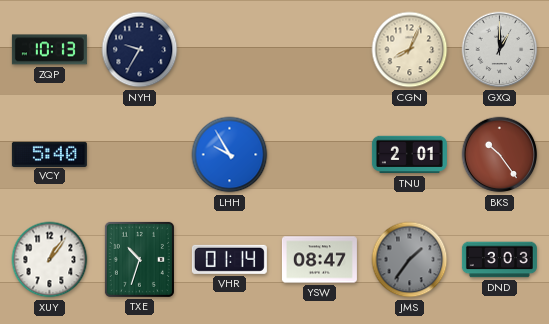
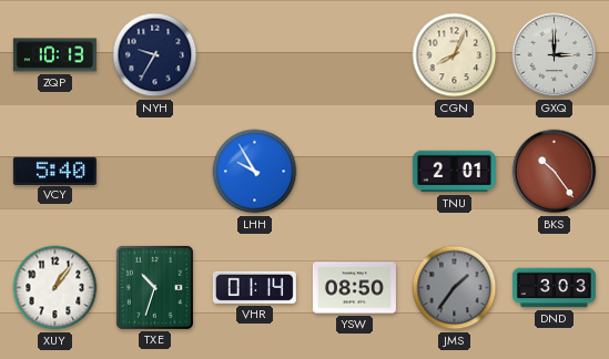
GXQ: 1:00 -> 3:00
YSW: 08:47 -> 08:50
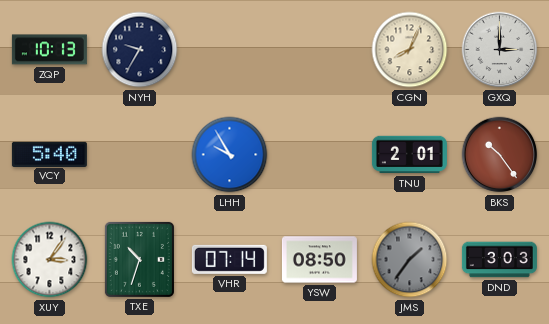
XUY: 1:06 -> 3:06
VHR: 01:14 -> 07:14
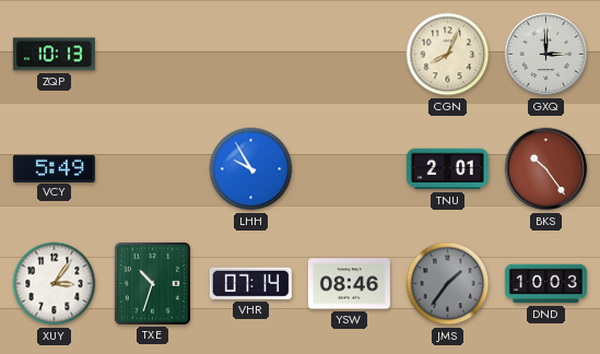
NYH: 9:35 -> none
VCY: 5:40 -> 5:49
YSW: 08:50 -> 08:46
DND: 3:03 -> 10:03
